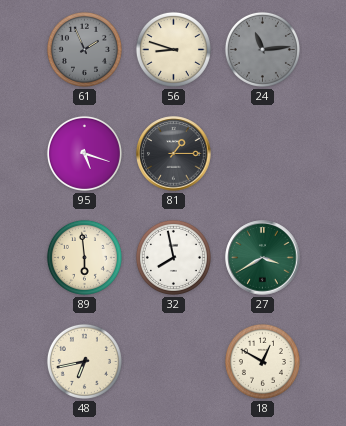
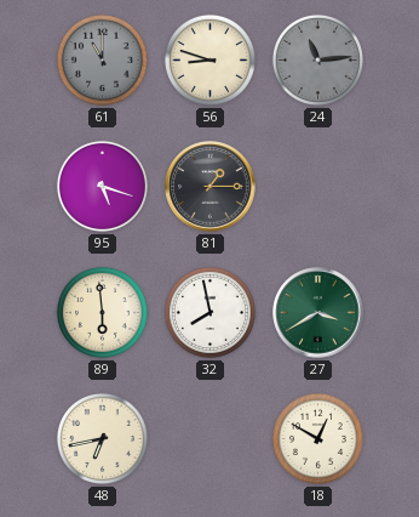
61: 1:56 -> 11:00
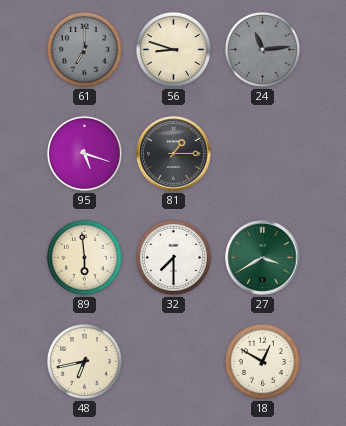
61: 11:00 -> 7:00
32: 7:58 -> 7:30
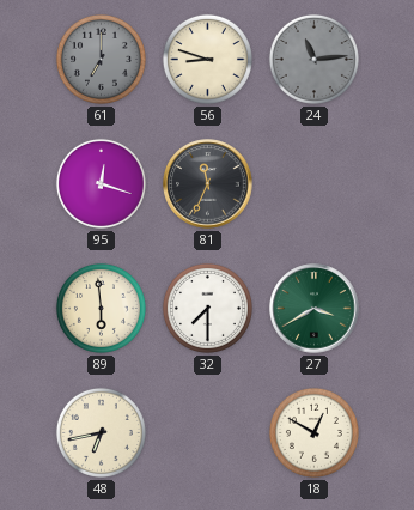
95: 5:18 -> 12:18
81: 1:15 -> 11:34
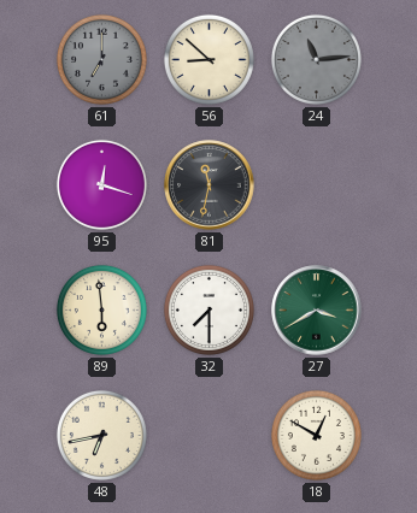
56: 8:48 -> 8:52
81: 11:34 -> 11:32
